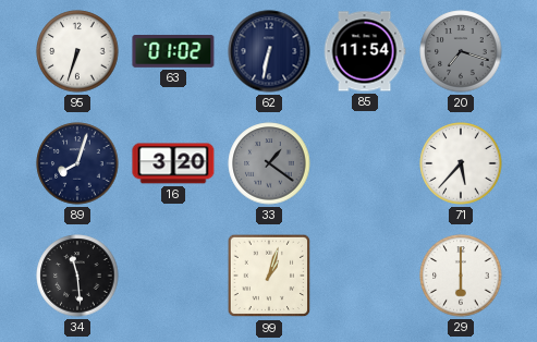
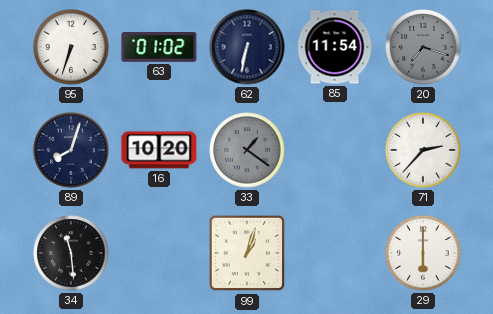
16: 3:20 -> 10:20
71: 5:37 -> 2:37
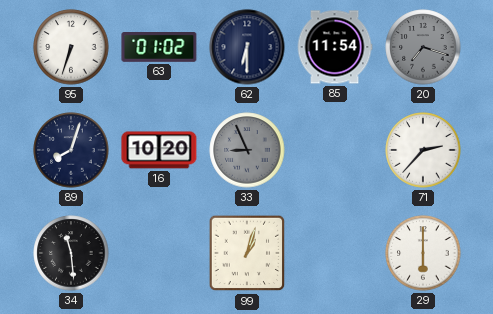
62: 6:32 -> 6:30
33: 1:21 -> 8:56
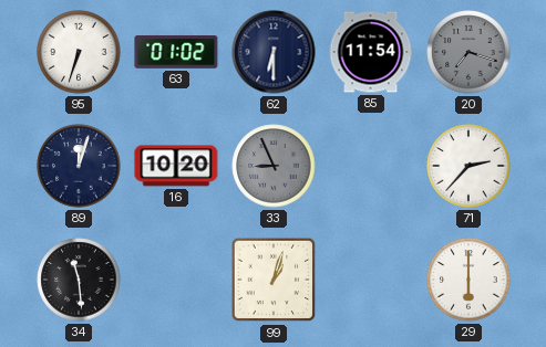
89: 8:03 -> 12:03
